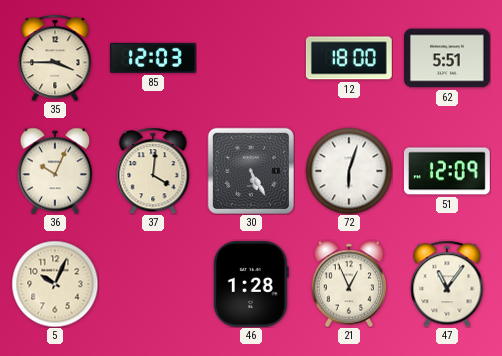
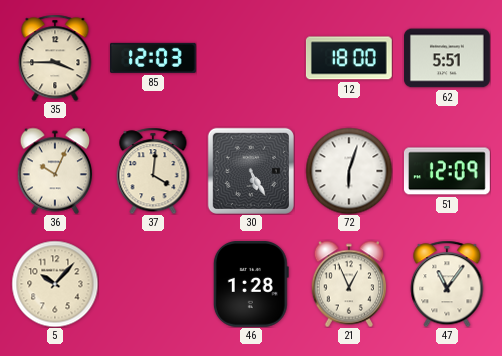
5: 10:04 -> 10:07
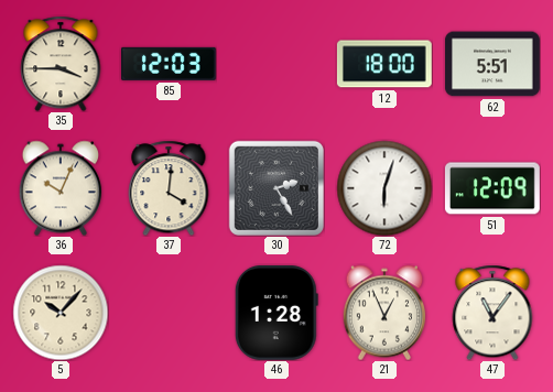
30: 5:25 -> 2:25
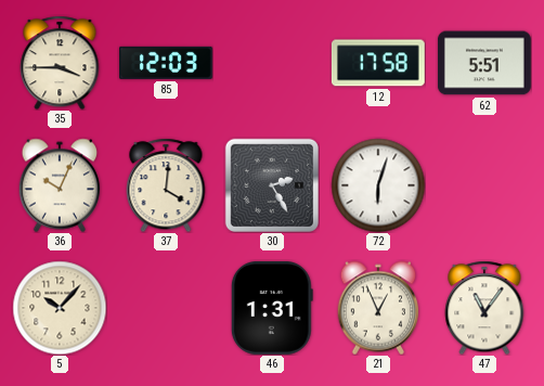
12: 18:00 -> 17:58
51: 12:09 -> none
46: 1:28 -> 1:31
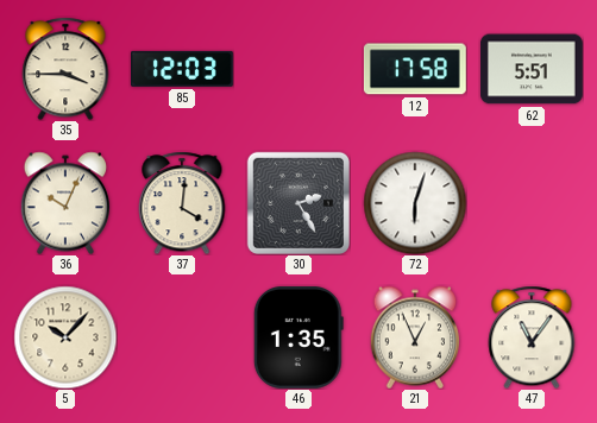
46: 1:31 -> 1:35
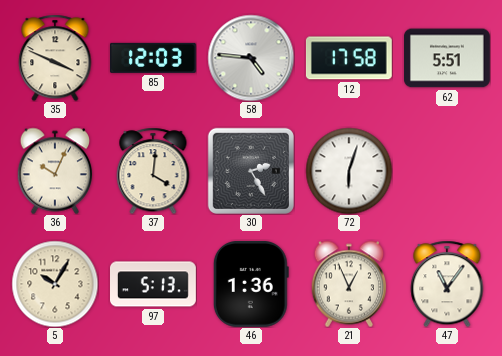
35: 3:45 -> 3:49
58: none -> 4:46
5: 10:07 -> 10:05
97: none -> 5:13
46: 1:35 -> 1:36
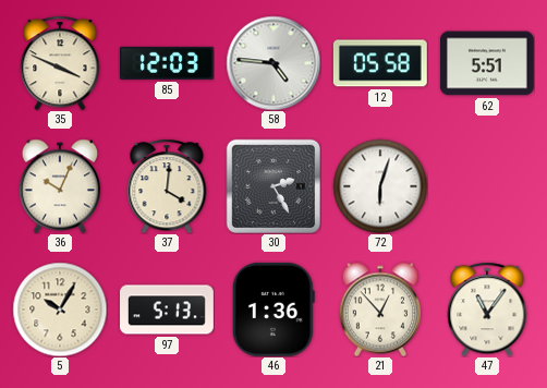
12: 17:58 -> 05:58
21: 12:56 -> 12:53
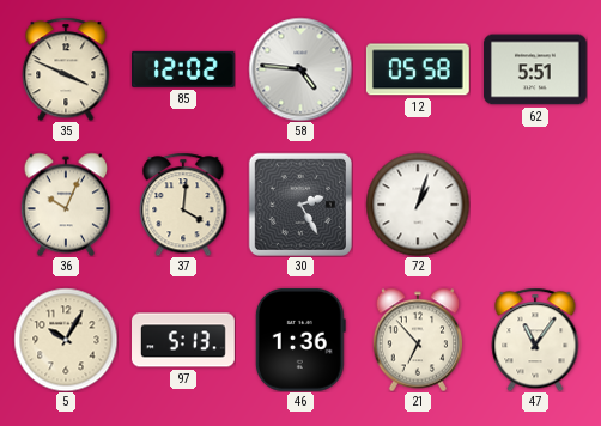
85: 12:03 -> 12:02
72: 6:03 -> 1:03
21: 12:53 -> 6:53
